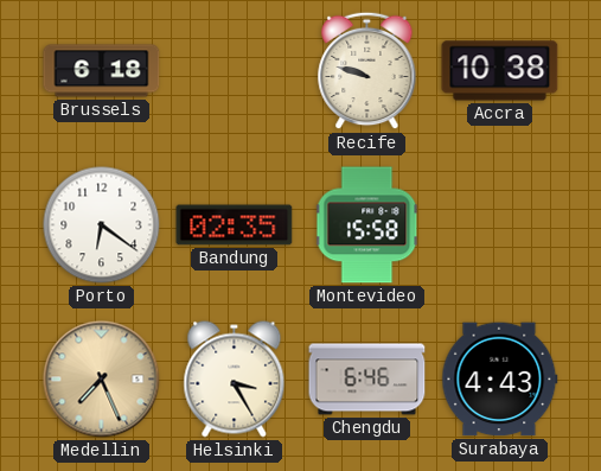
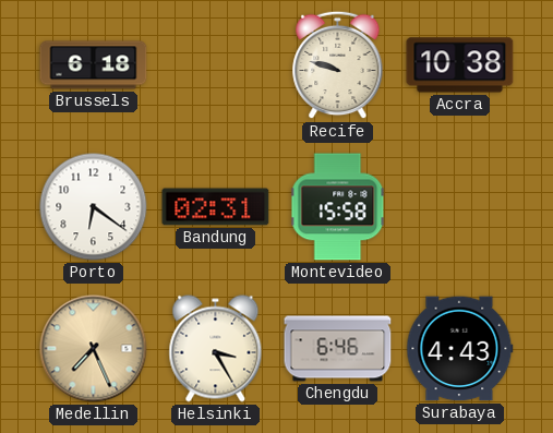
Bandung: 02:35 -> 02:31
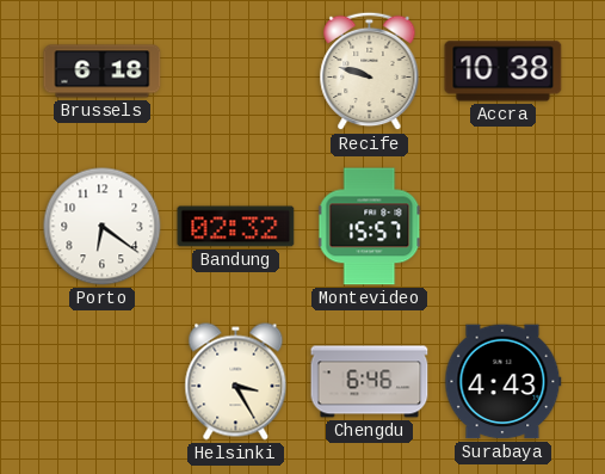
Bandung: 02:31 -> 02:32
Montevideo: 15:58 -> 15:57
Medellin: 7:26 -> none
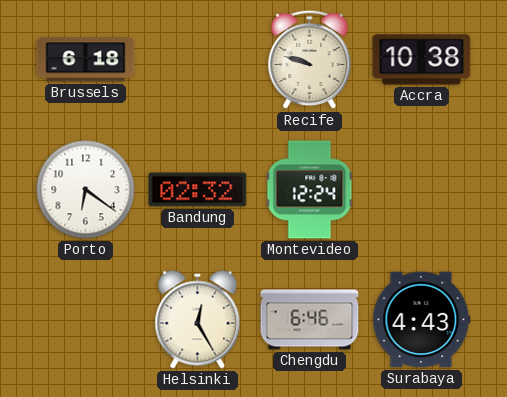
Montevideo: 15:57 -> 12:24
Helsinki: 3:25 -> 12:25
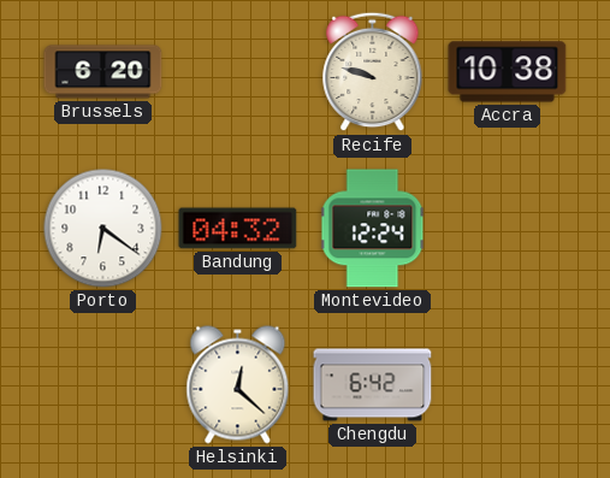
Brussels: 6:18 -> 6:20
Bandung: 02:32 -> 04:32
Helsinki: 12:25 -> 12:22
Chengdu: 6:46 -> 6:42
Surabaya: 4:43 -> none
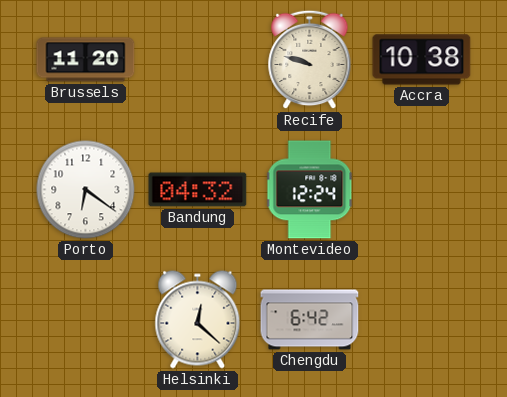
Brussels: 6:20 -> 11:20
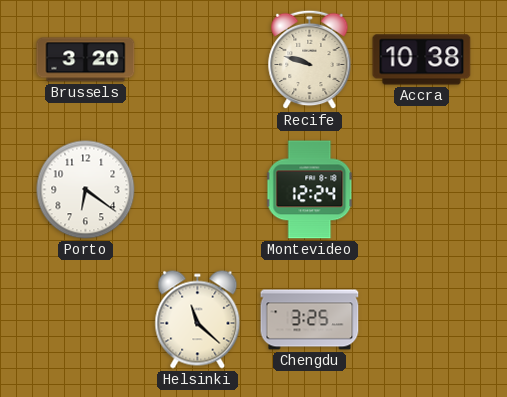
Brussels: 11:20 -> 3:20
Bandung: 04:32 -> none
Helsinki: 12:22 -> 11:22
Chengdu: 6:42 -> 3:25
